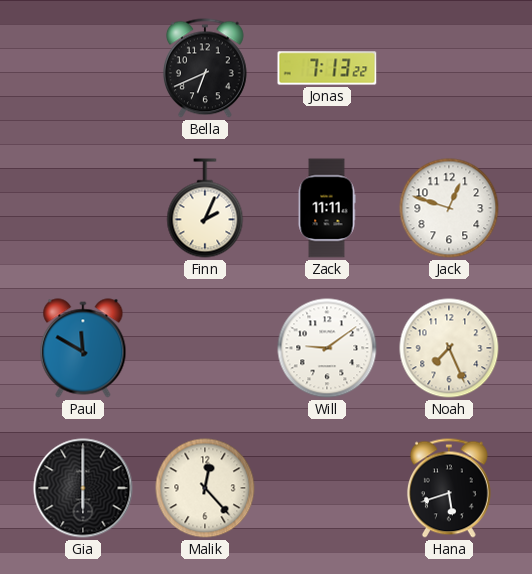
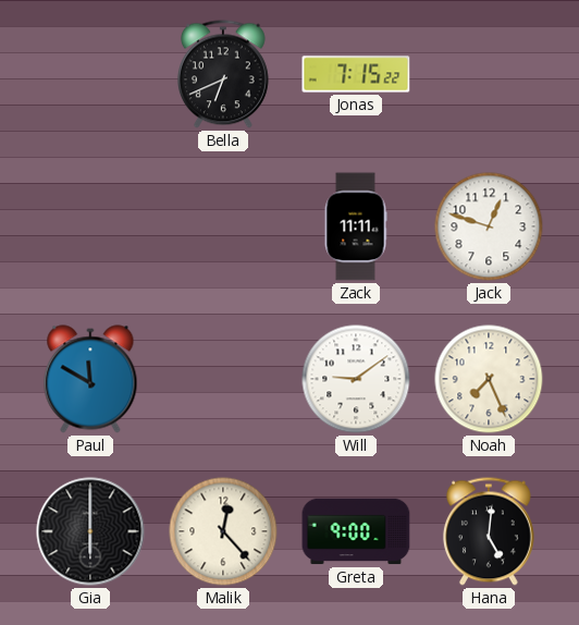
Jonas: 7:13 -> 7:15
Finn: 2:04 -> none
Greta: none -> 9:00
Hana: 5:42 -> 5:01
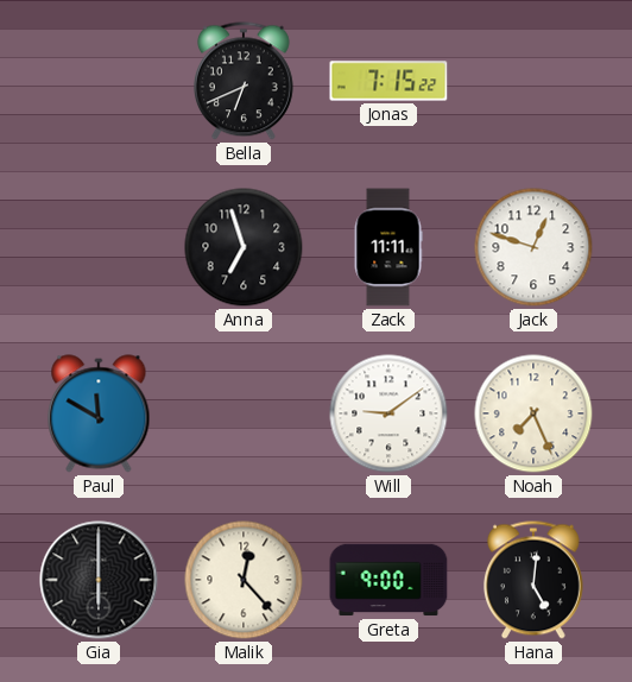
Anna: none -> 6:57
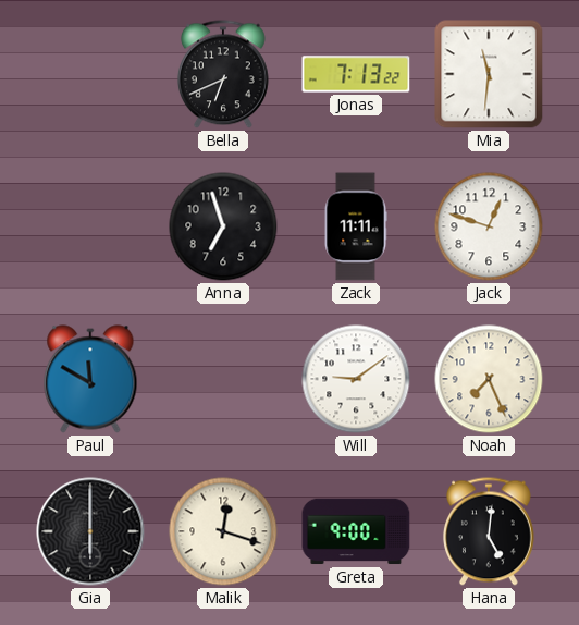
Jonas: 7:15 -> 7:13
Mia: none -> 11:31
Malik: 12:23 -> 12:18
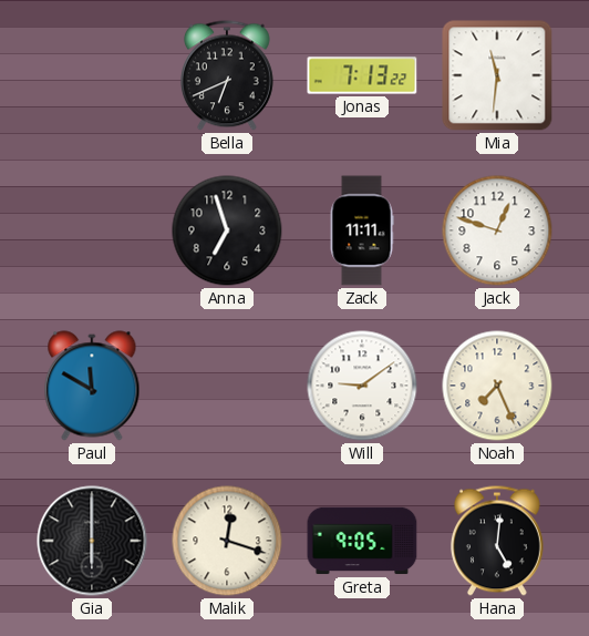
Greta: 9:00 -> 9:05
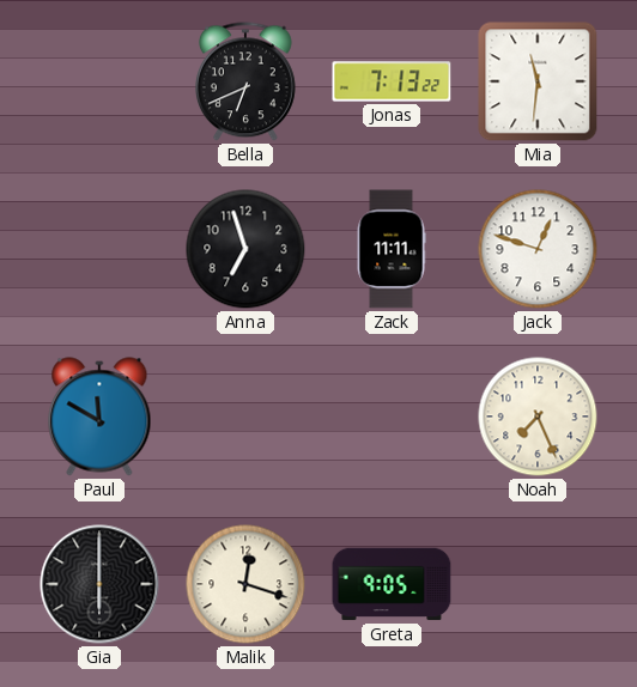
Will: 9:09 -> none
Hana: 5:01 -> none
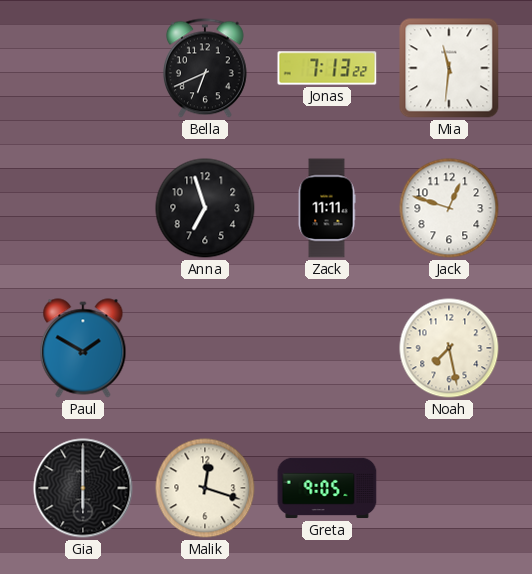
Paul: 11:50 -> 1:50
Noah: 7:26 -> 7:28
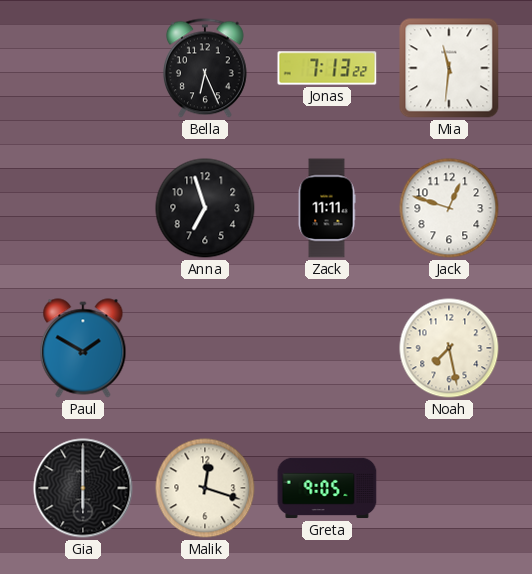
Bella: 6:41 -> 6:26
